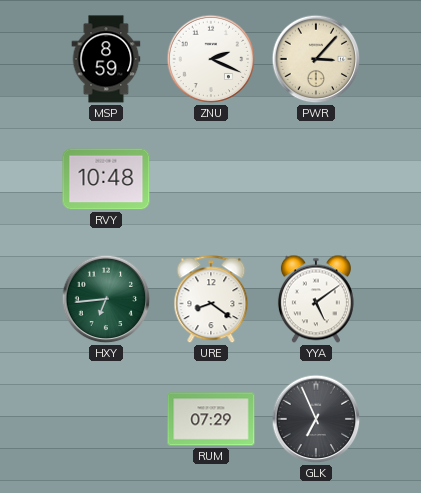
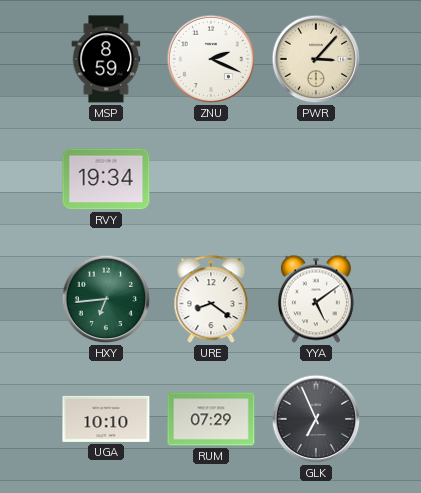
RVY: 10:48 -> 19:34
UGA: none -> 10:10
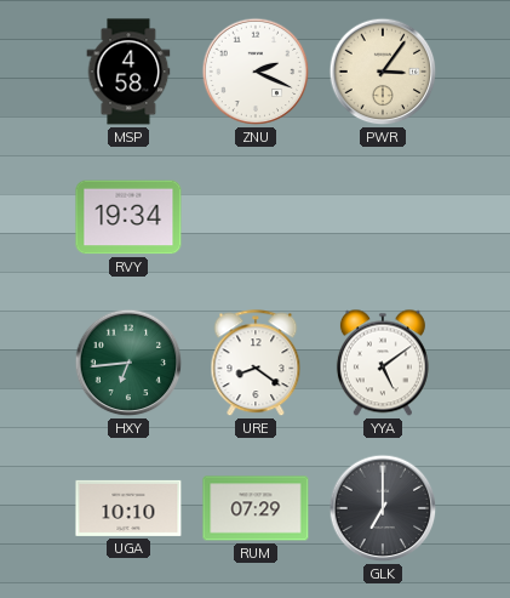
MSP: 8:59 -> 4:58
PWR: 3:07 -> 3:06
GLK: 6:56 -> 7:00
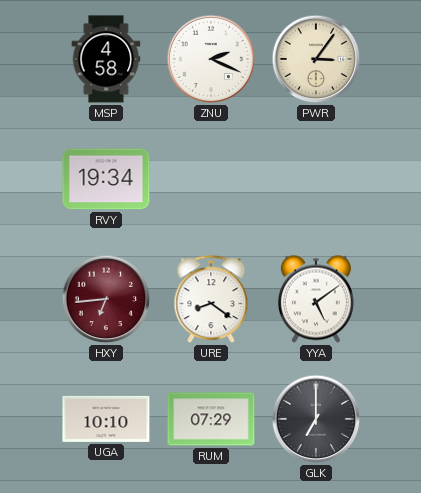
HXY dial: green -> burgundy
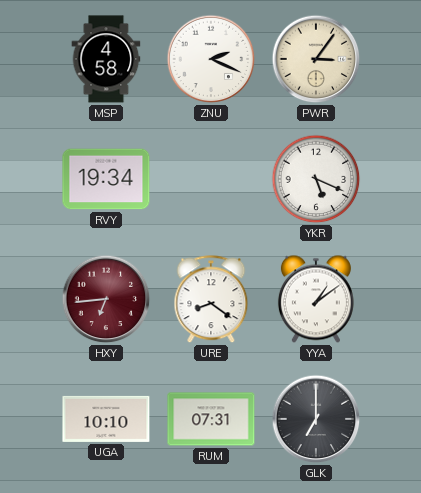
YKR: none -> 5:19
YYA: 5:09 -> 1:09
RUM: 07:29 -> 07:31
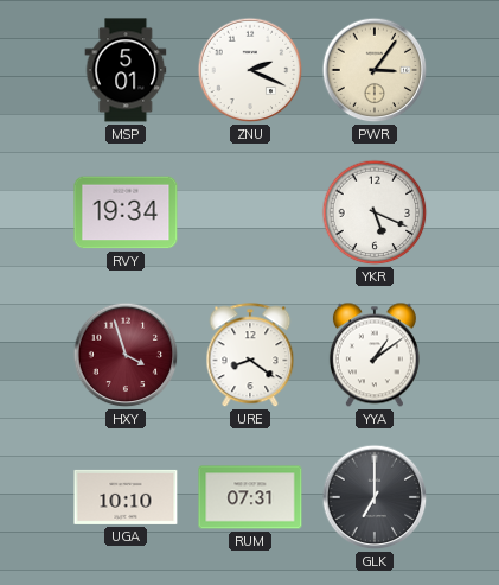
MSP: 4:58 -> 5:01
HXY: 6:44 -> 3:57
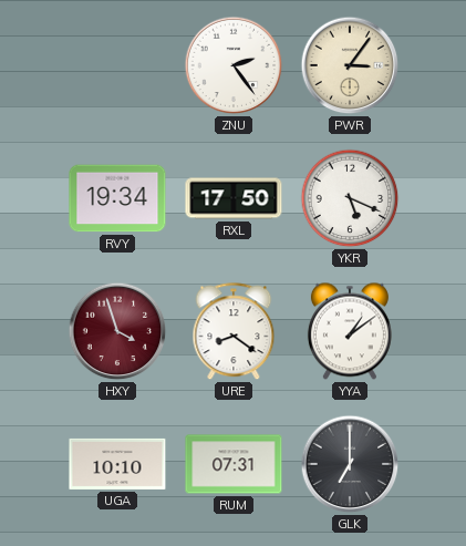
MSP: 5:01 -> none
ZNU: 2:19 -> 2:24
RXL: none -> 17:50
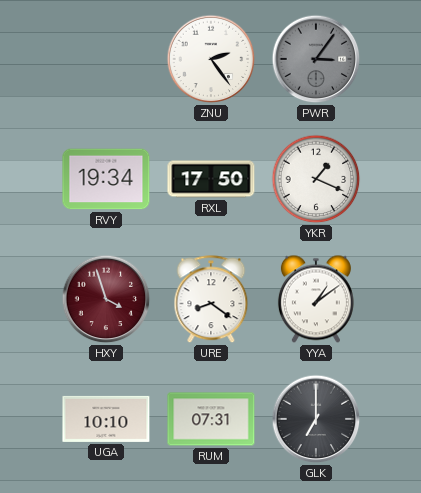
PWR dial: cream -> grey
YKR: 5:19 -> 1:19
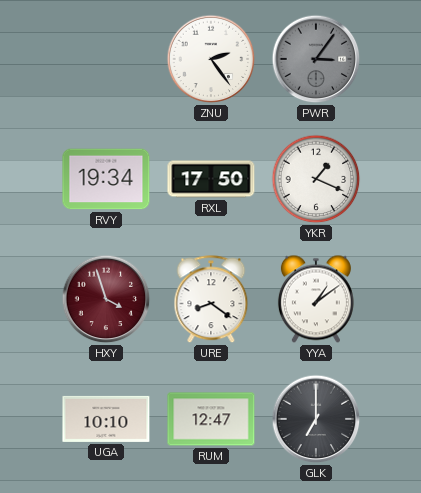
RUM: 07:31 -> 12:47
